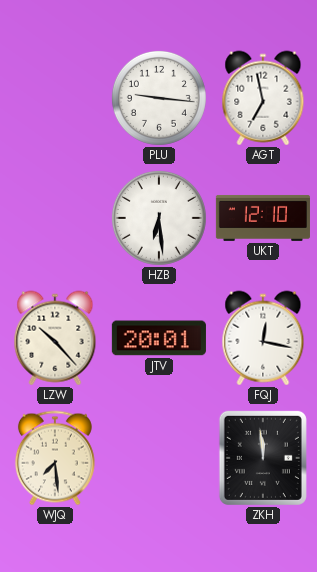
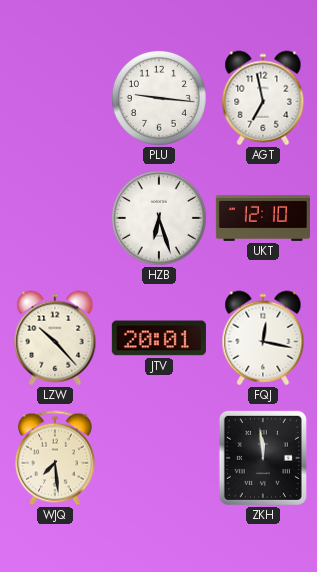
HZB: 6:29 -> 6:27
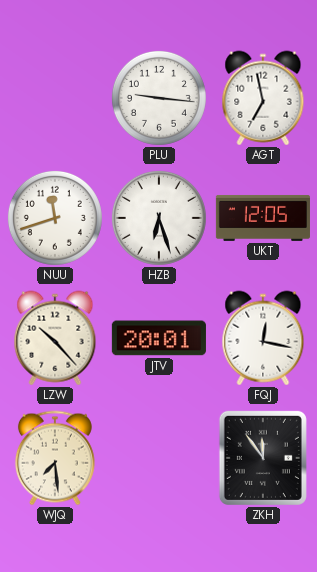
NUU: none -> 11:42
UKT: 12:10 -> 12:05
ZKH: 11:59 -> 11:54
